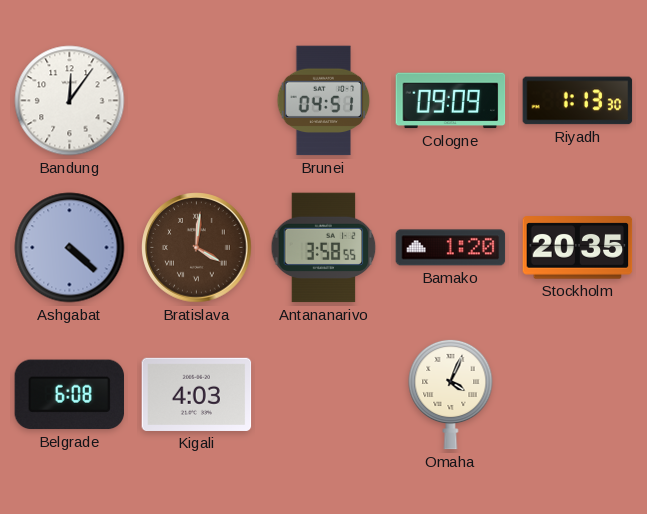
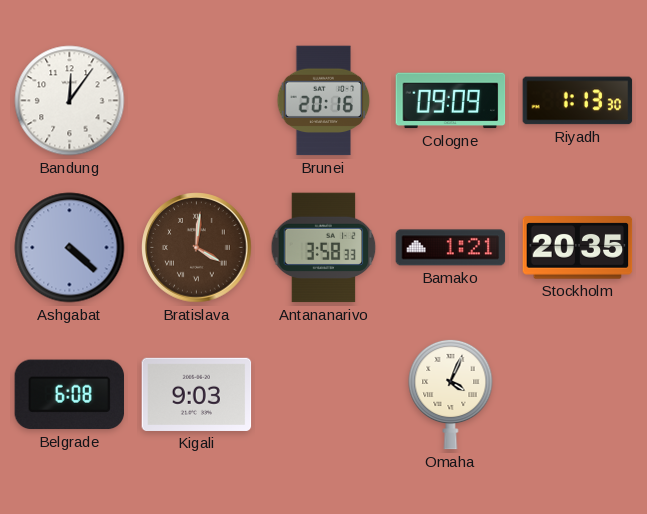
Brunei: 04:51 -> 20:16
Antananarivo: 3:58:55 -> 3:58:33
Bamako: 1:20 -> 1:21
Kigali: 4:03 -> 9:03
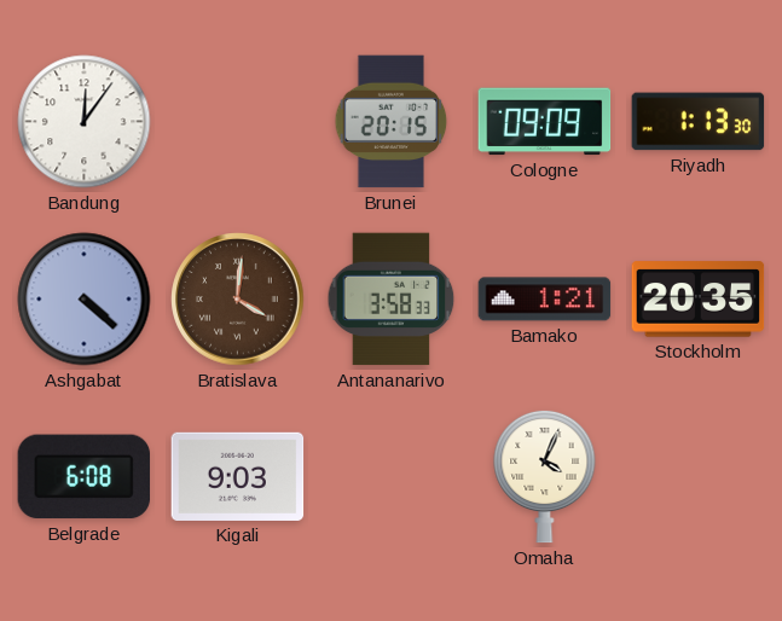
Brunei: 20:16 -> 20:15
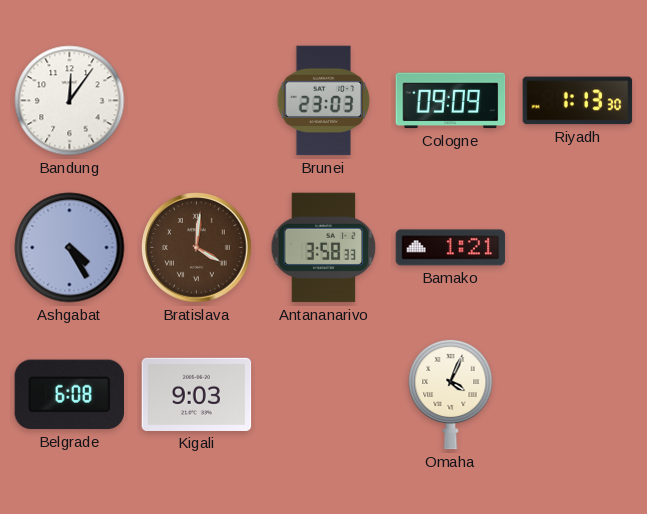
Brunei: 20:15 -> 23:03
Ashgabat: 4:22 -> 4:25
Stockholm: 20:35 -> none
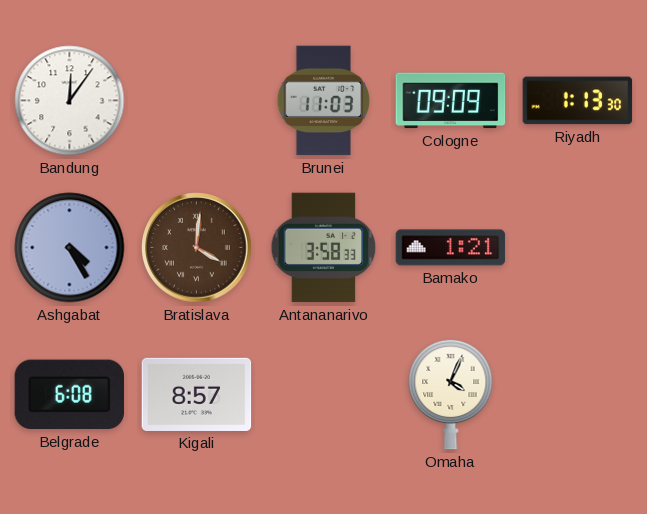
Brunei: 23:03 -> 11:03
Kigali: 9:03 -> 8:57
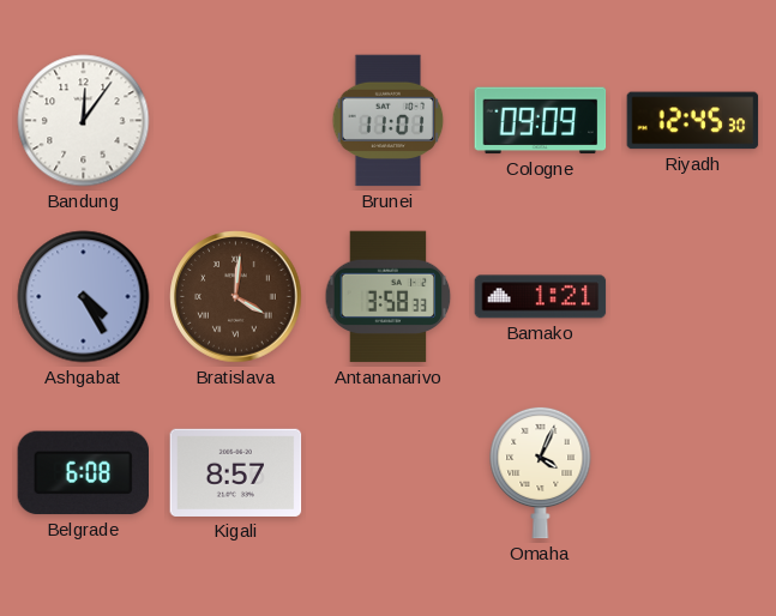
Brunei: 11:03 -> 11:01
Riyadh: 1:13 -> 12:45
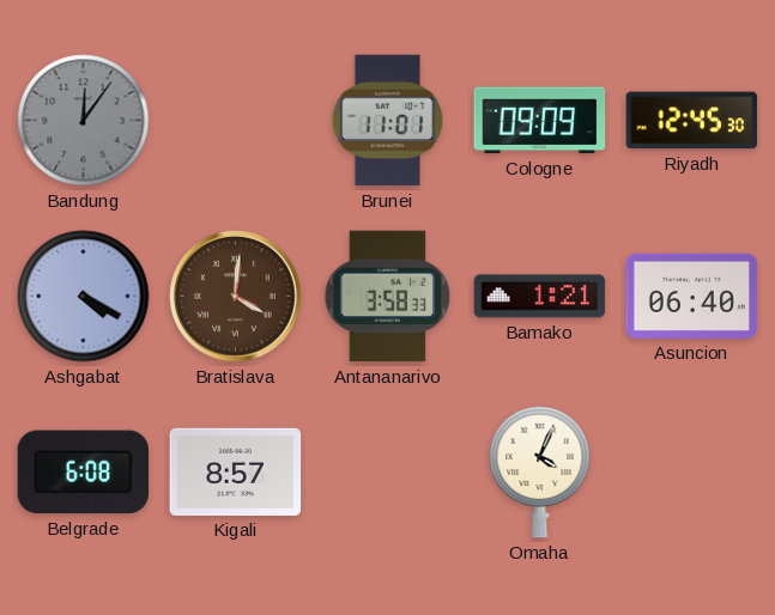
Bandung dial: white -> grey
Ashgabat: 4:25 -> 4:20
Asuncion: none -> 06:40
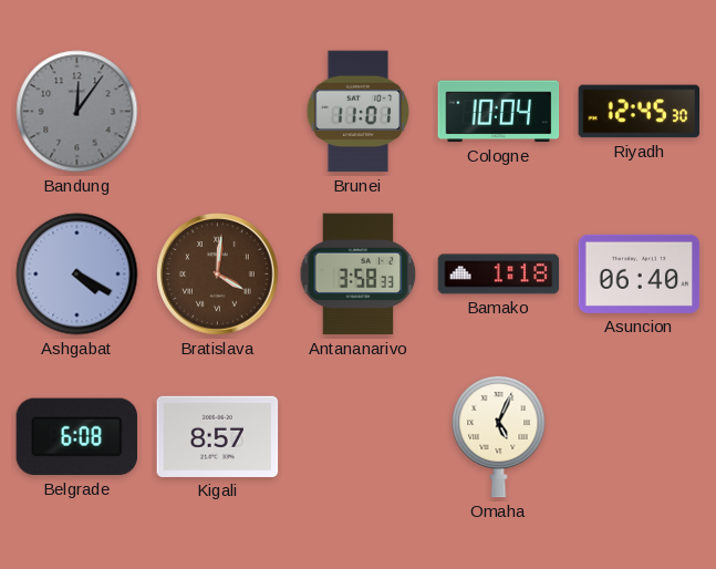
Cologne: 09:09 -> 10:04
Bamako: 1:21 -> 1:18
Omaha: 4:04 -> 5:04
